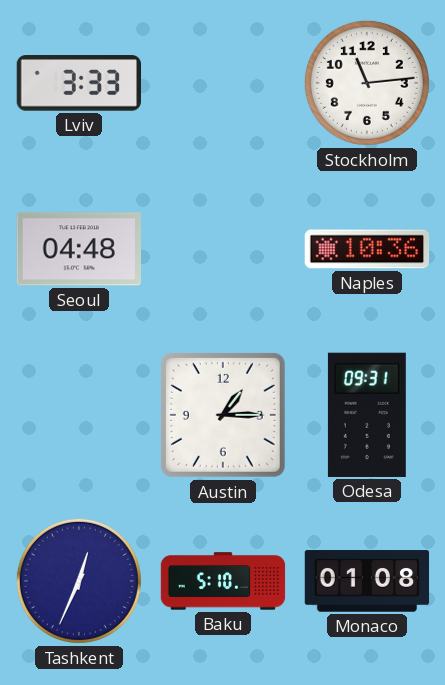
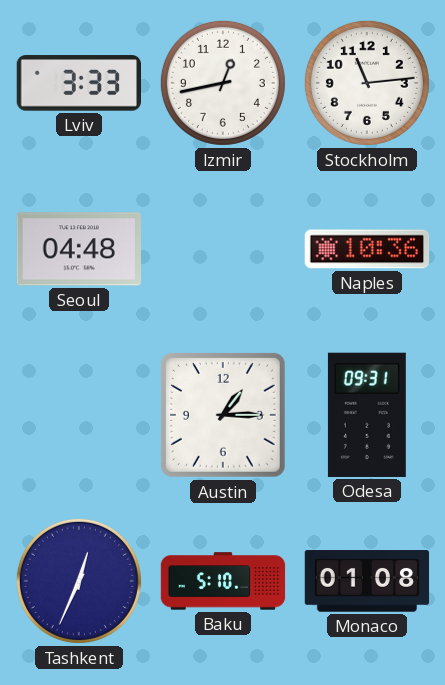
Izmir: none -> 12:43
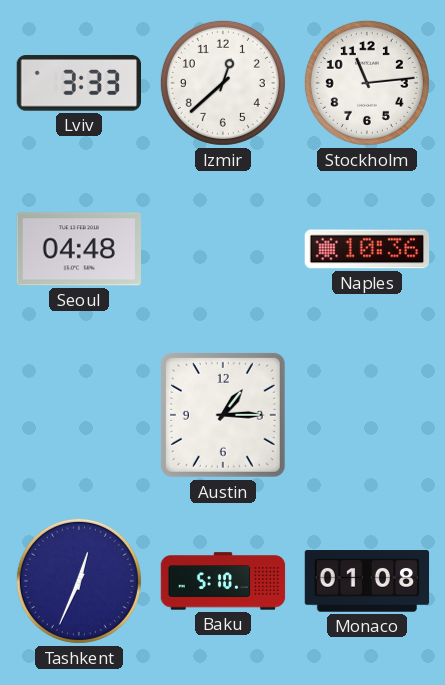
Izmir: 12:43 -> 12:38
Odesa: 09:31 -> none
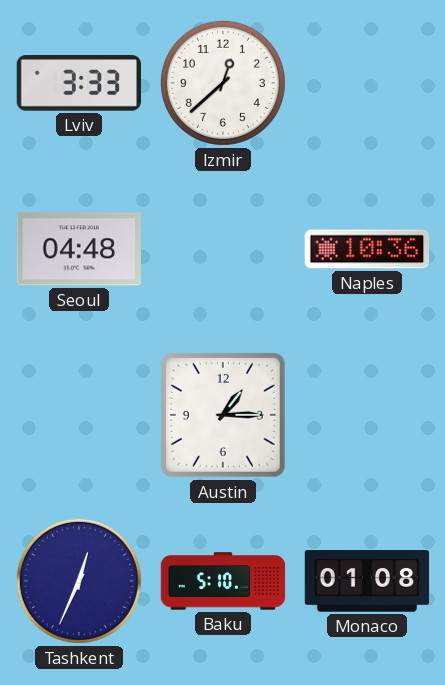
Stockholm: 11:14 -> none
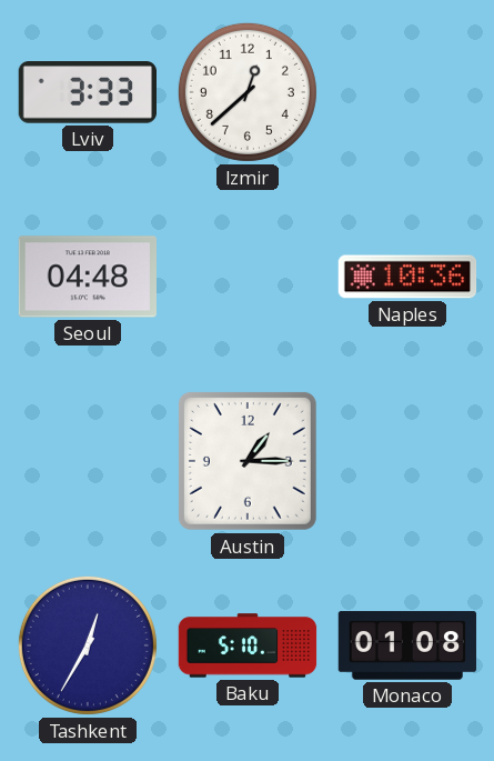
Tashkent: 12:34 -> 12:35
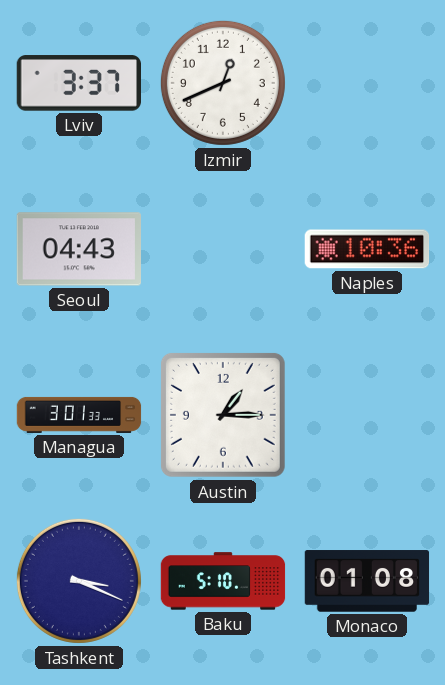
Lviv: 3:33 -> 3:37
Izmir: 12:38 -> 12:41
Seoul: 04:48 -> 04:43
Managua: none -> 3:01
Tashkent: 12:35 -> 3:19
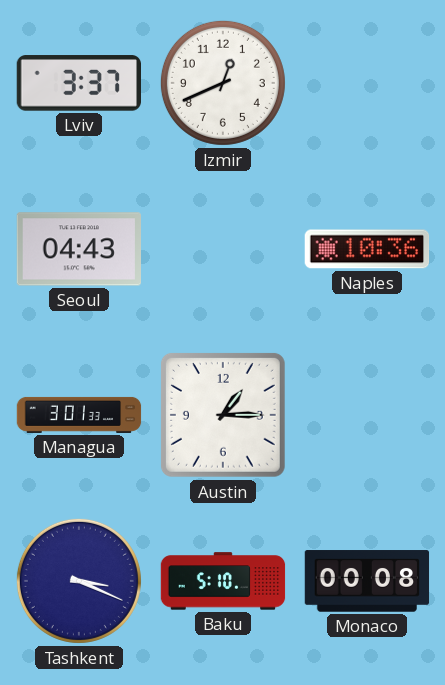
Monaco: 01:08 -> 00:08
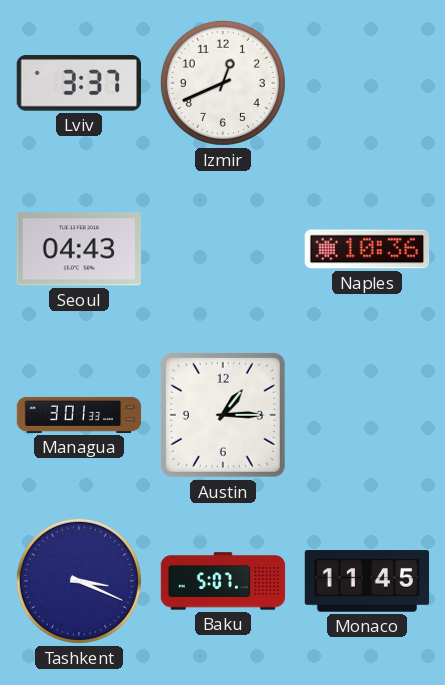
Baku: 5:10 -> 5:07
Monaco: 00:08 -> 11:45
